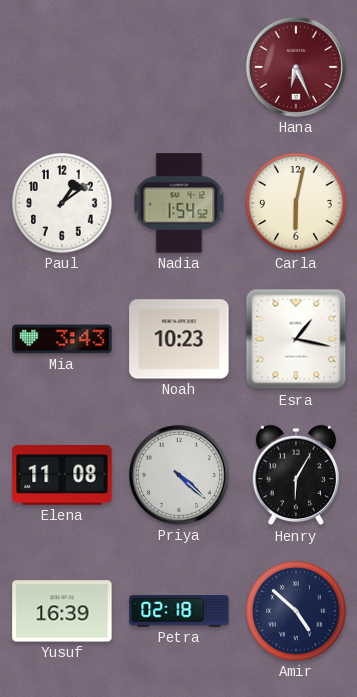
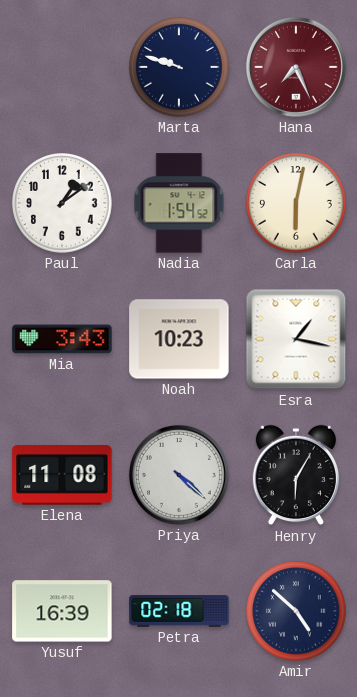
Marta: none -> 9:48
Hana: 6:26 -> 7:26
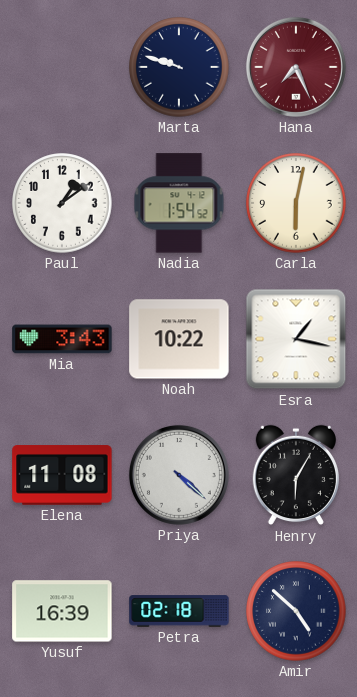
Noah: 10:23 -> 10:22
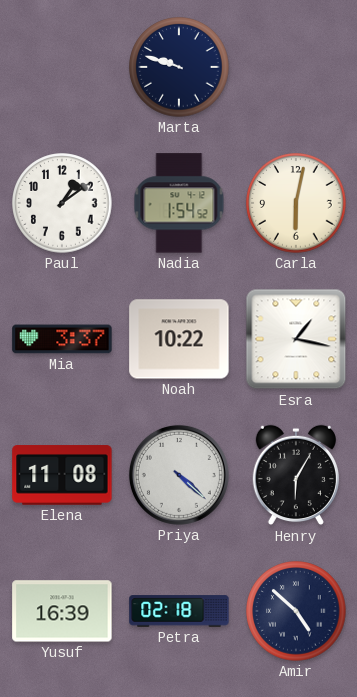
Hana: 7:26 -> none
Mia: 3:43 -> 3:37
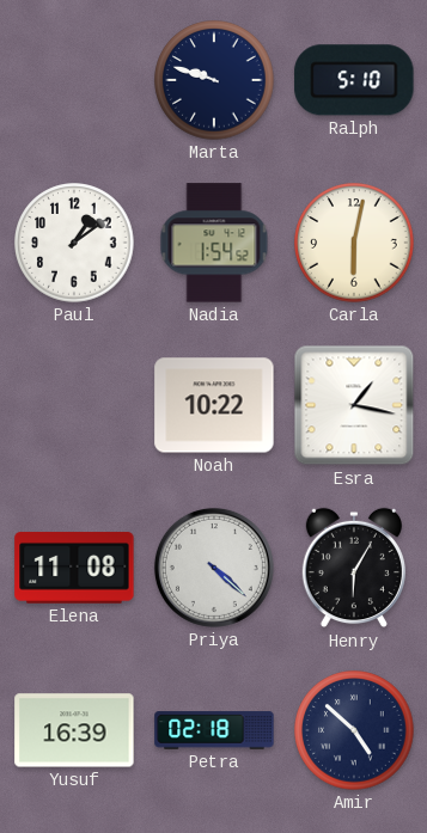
Ralph: none -> 5:10
Mia: 3:37 -> none
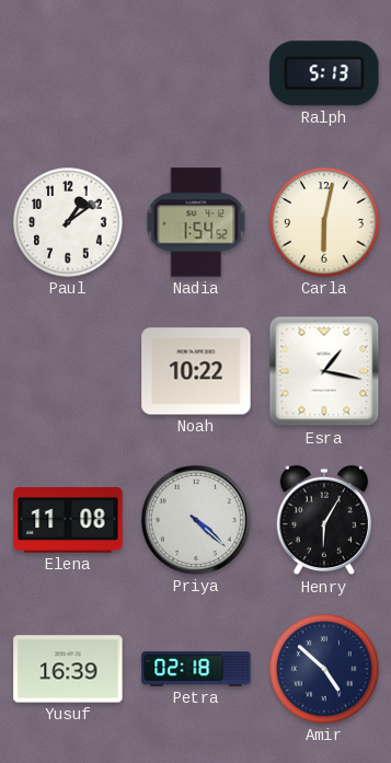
Marta: 9:48 -> none
Ralph: 5:10 -> 5:13
